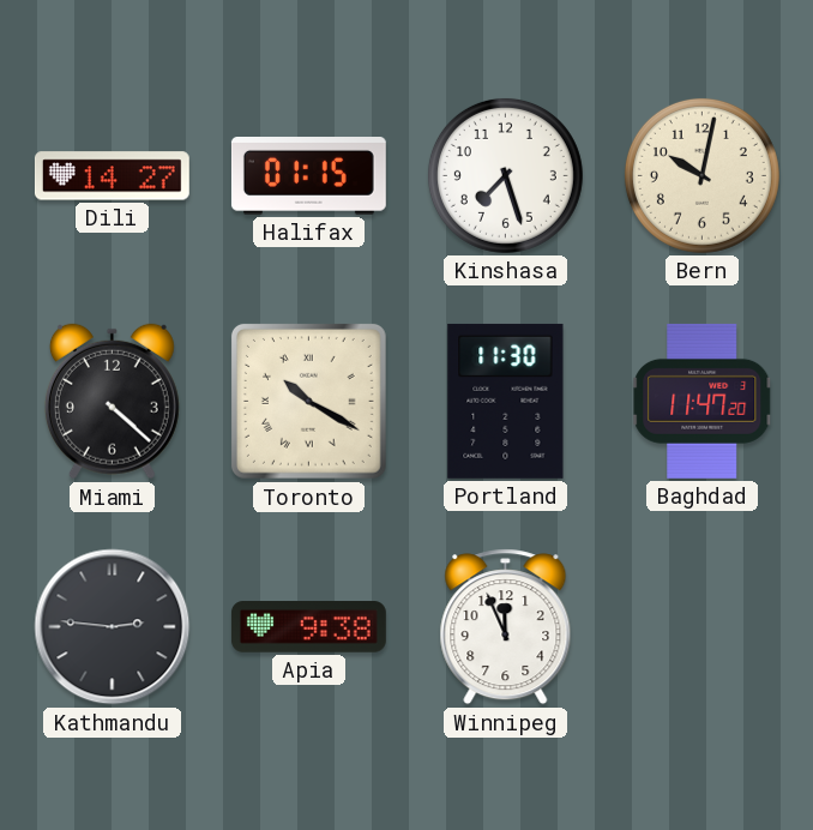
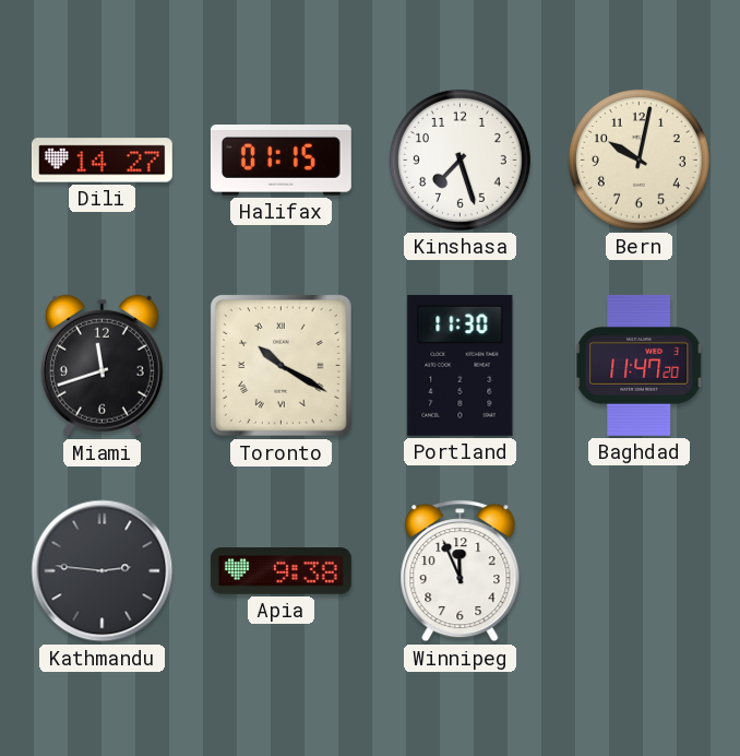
Miami: 4:22 -> 11:42
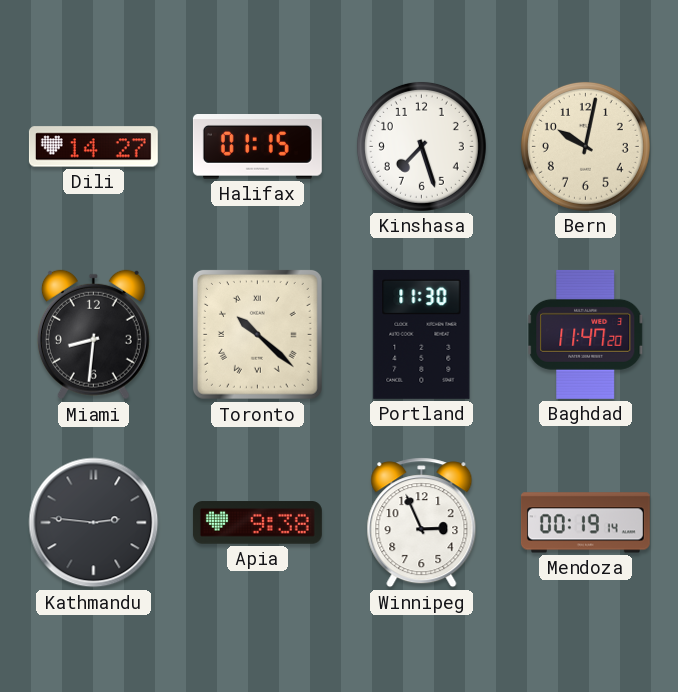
Miami: 11:42 -> 8:31
Toronto: 10:20 -> 10:22
Winnipeg: 11:56 -> 2:56
Mendoza: none -> 00:19
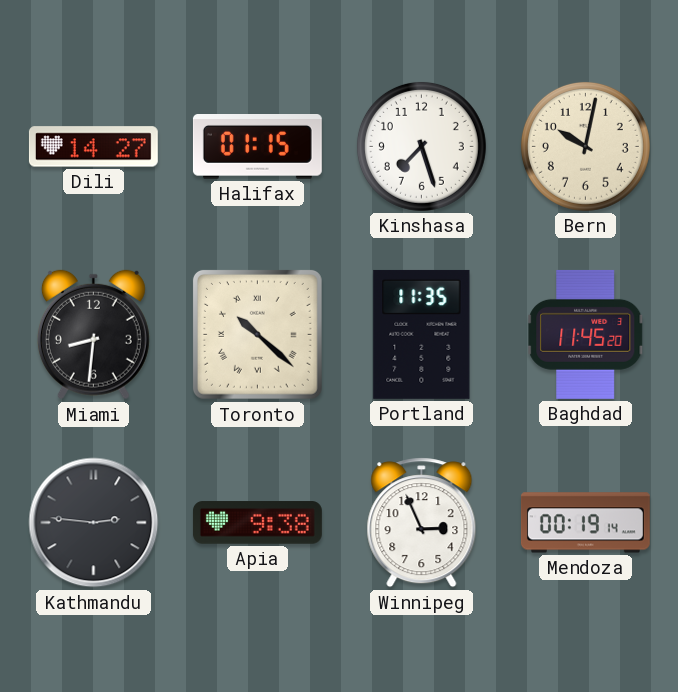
Portland: 11:30 -> 11:35
Baghdad: 11:47 -> 11:45
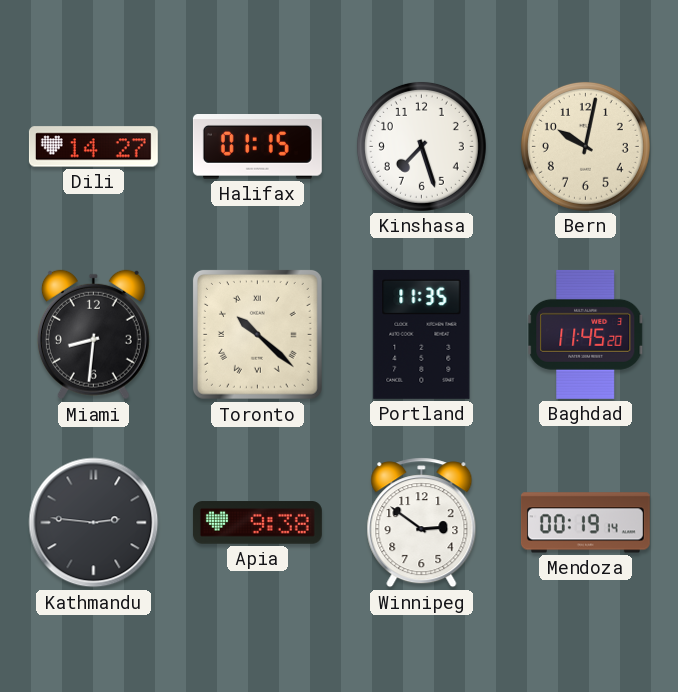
Winnipeg: 2:56 -> 2:51
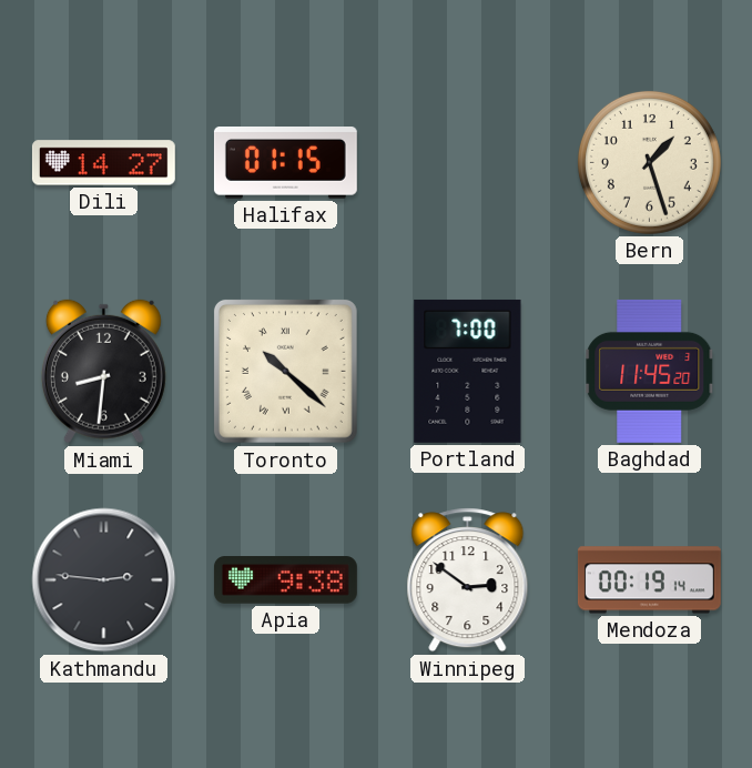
Kinshasa: 7:27 -> none
Bern: 10:02 -> 1:27
Portland: 11:35 -> 7:00
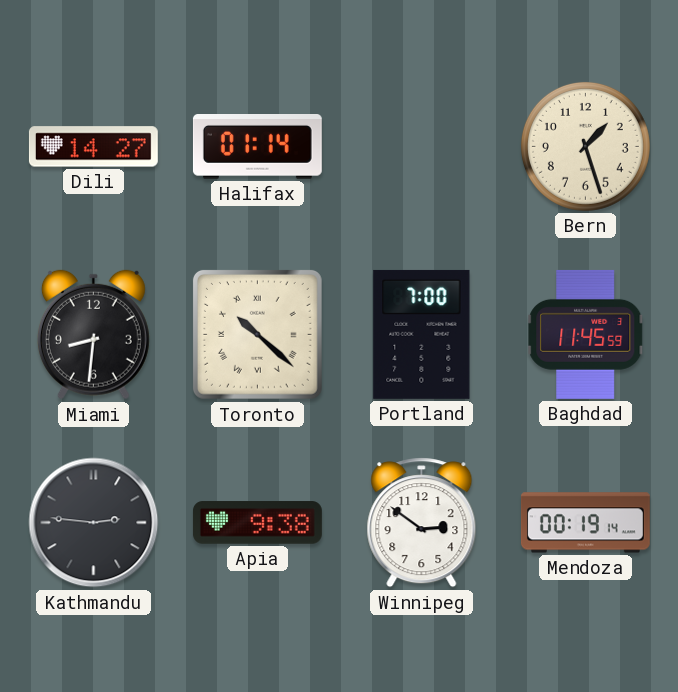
Halifax: 01:15 -> 01:14
Baghdad: 11:45:20 -> 11:45:59
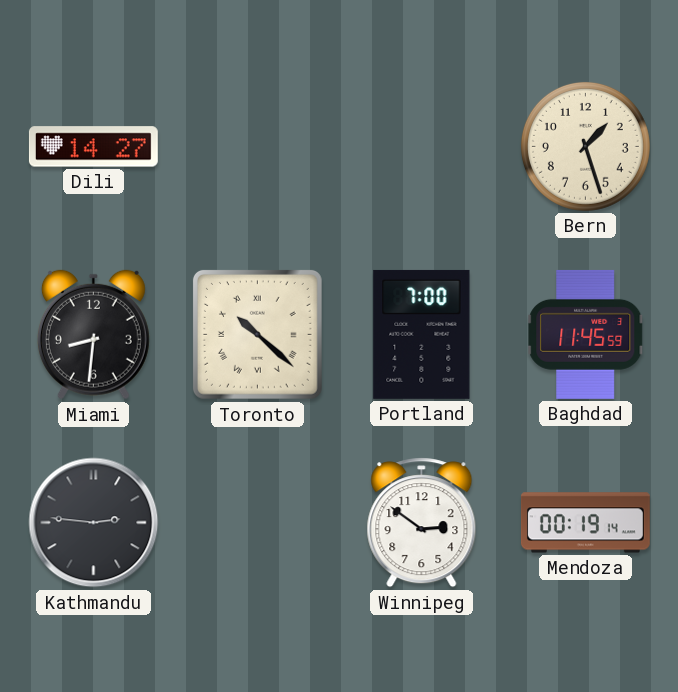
Halifax: 01:14 -> none
Apia: 9:38 -> none
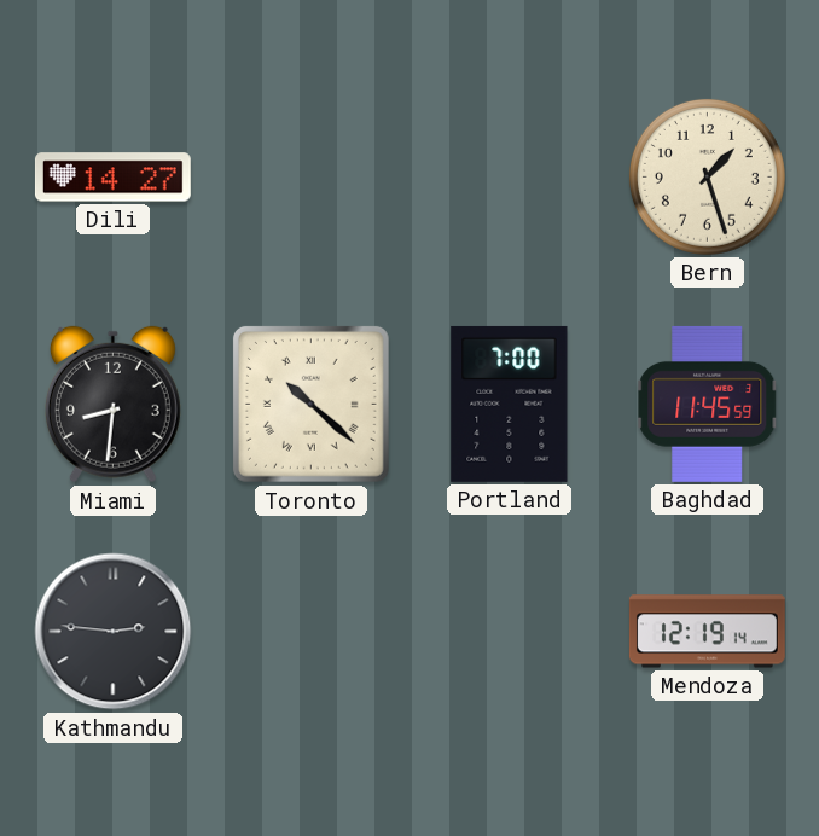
Winnipeg: 2:51 -> none
Mendoza: 00:19 -> 12:19
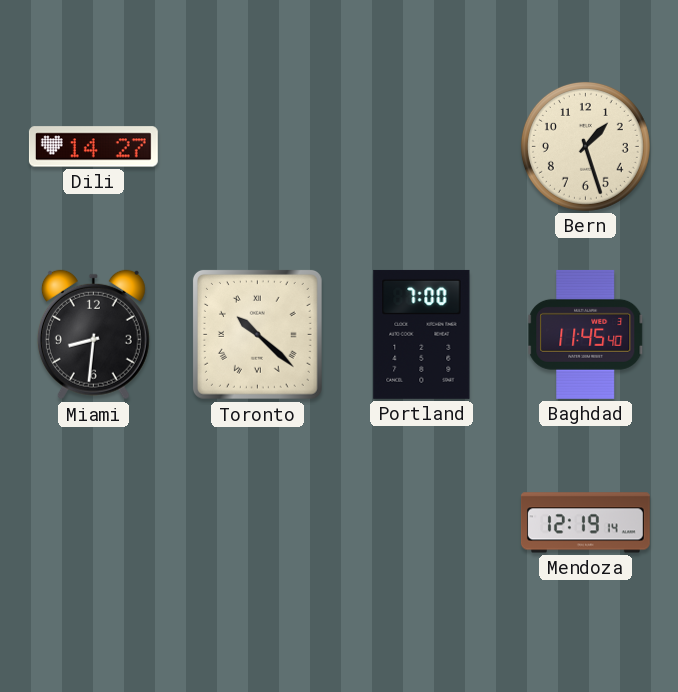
Baghdad: 11:45:59 -> 11:45:40
Kathmandu: 2:46 -> none
